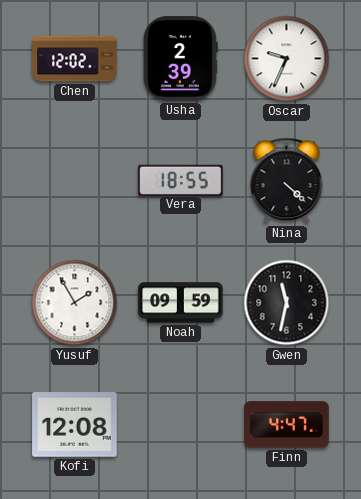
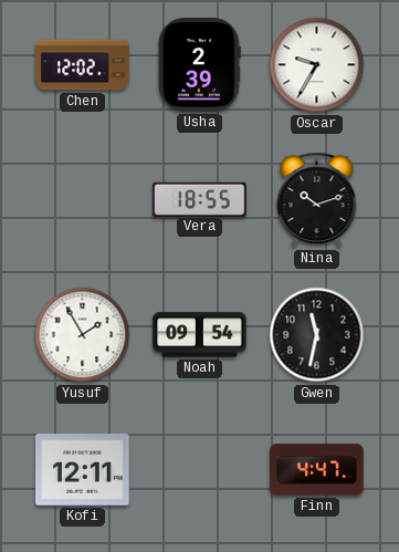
Oscar: 9:34 -> 9:35
Nina: 4:22 -> 10:12
Noah: 09:59 -> 09:54
Kofi: 12:08 -> 12:11
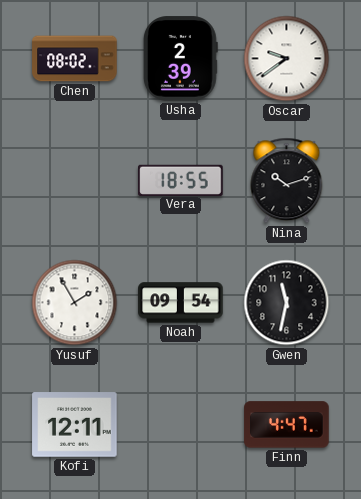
Chen: 12:02 -> 08:02
Oscar: 9:35 -> 9:39
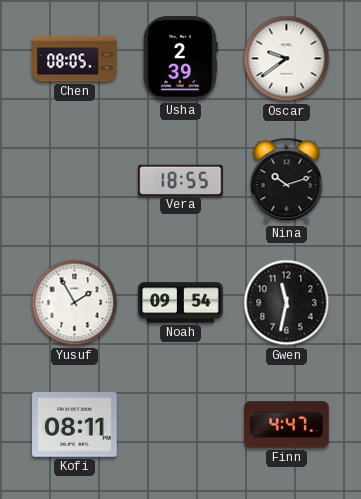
Chen: 08:02 -> 08:05
Kofi: 12:11 -> 08:11
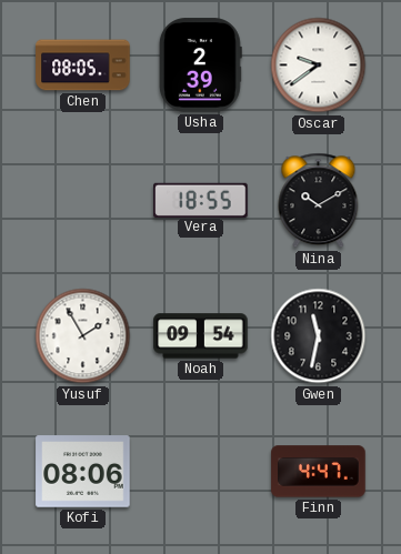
Nina: 10:12 -> 10:10
Kofi: 08:11 -> 08:06
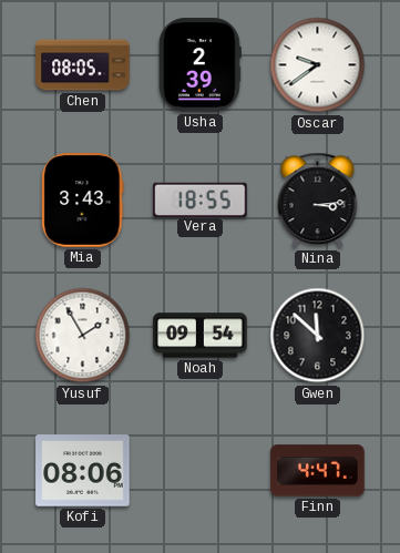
Mia: none -> 3:43
Nina: 10:10 -> 3:14
Gwen: 11:32 -> 11:52
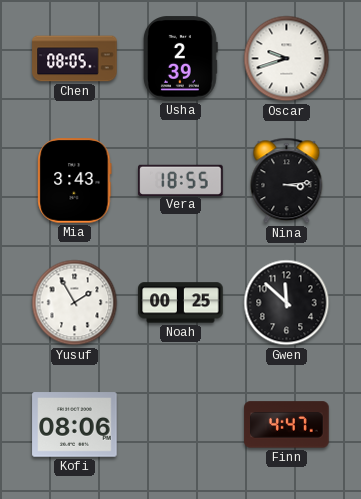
Oscar: 9:39 -> 9:42
Noah: 09:54 -> 00:25
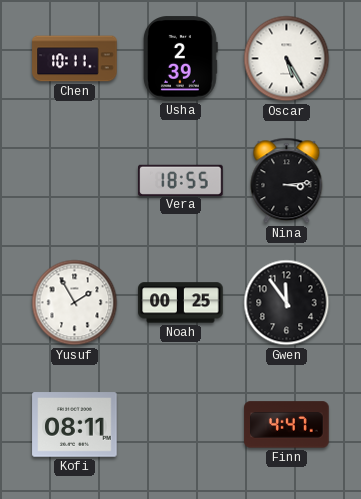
Chen: 08:05 -> 10:11
Oscar: 9:42 -> 5:25
Mia: 3:43 -> none
Gwen: 11:52 -> 11:54
Kofi: 08:06 -> 08:11
